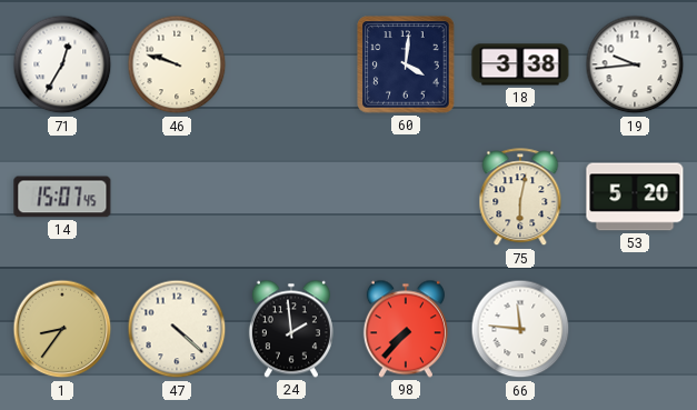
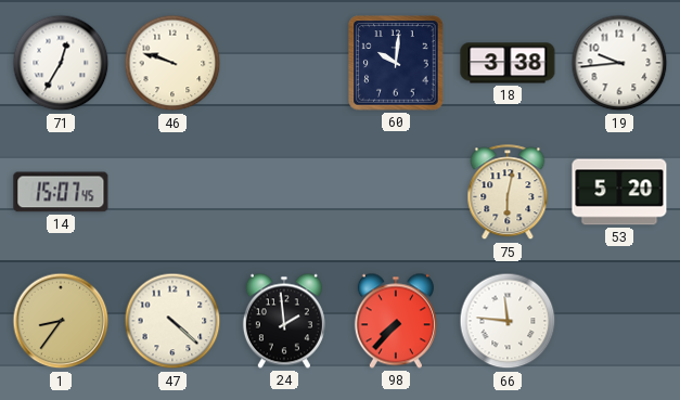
60: 4:01 -> 10:01
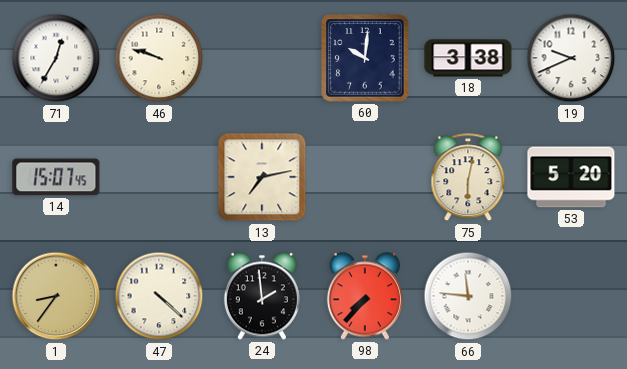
19: 9:44 -> 9:41
13: none -> 7:13
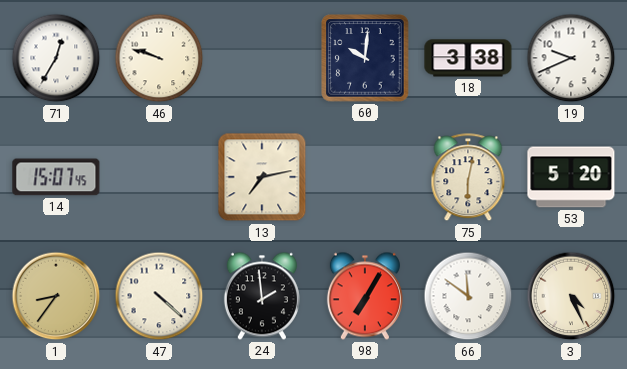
98: 7:37 -> 7:05
66: 11:46 -> 11:51
3: none -> 4:26
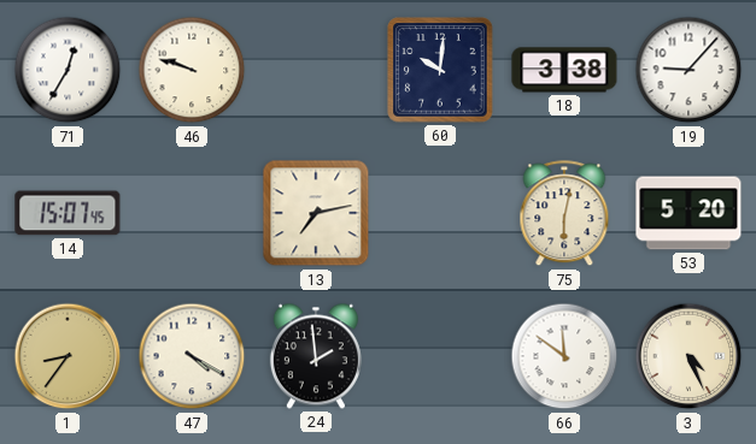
19: 9:41 -> 9:07
47: 4:22 -> 4:20
98: 7:05 -> none
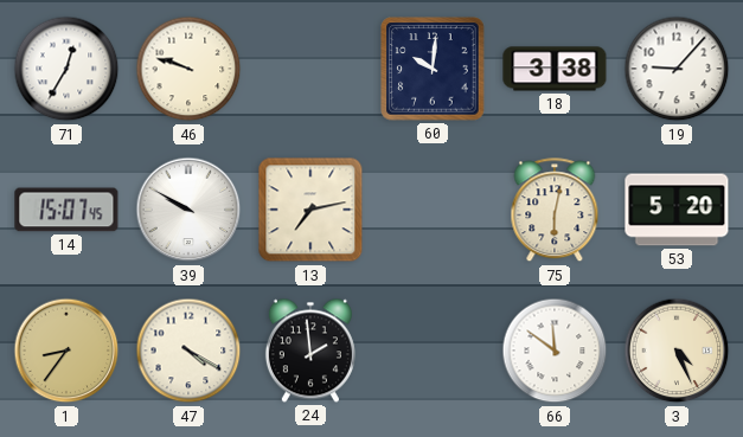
39: none -> 9:50
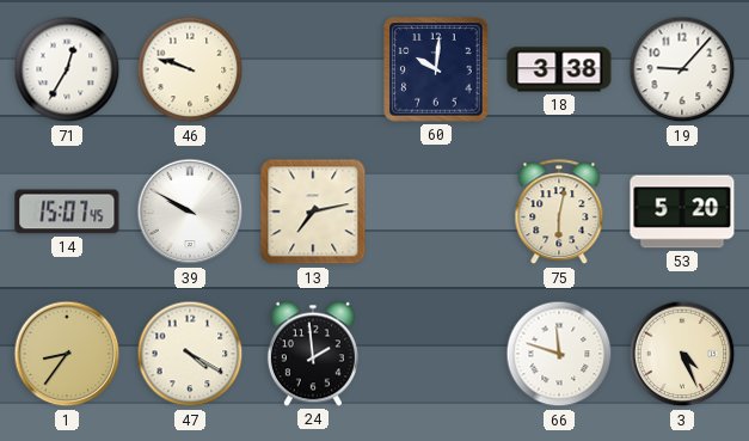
66: 11:51 -> 11:48
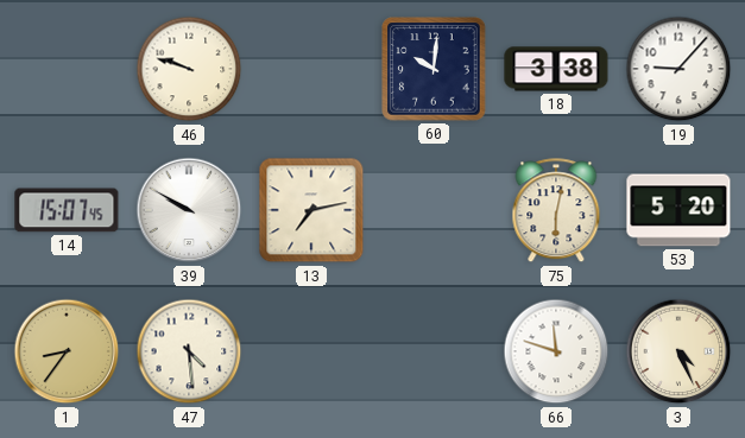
71: 12:35 -> none
47: 4:20 -> 4:29
24: 1:59 -> none
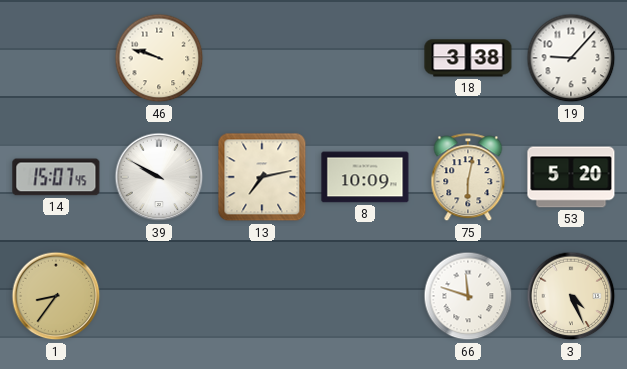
60: 10:01 -> none
8: none -> 10:09
47: 4:29 -> none
